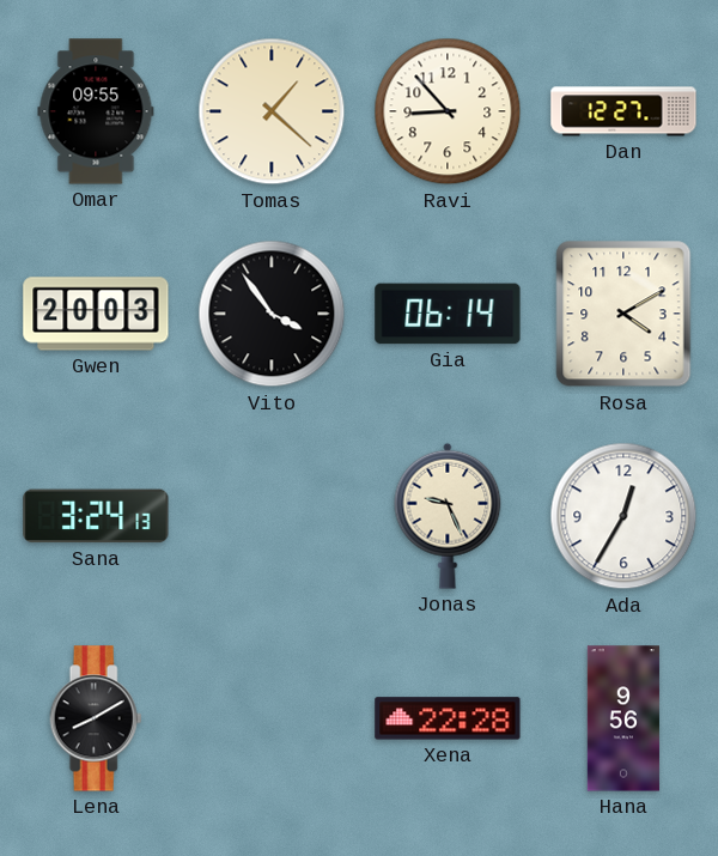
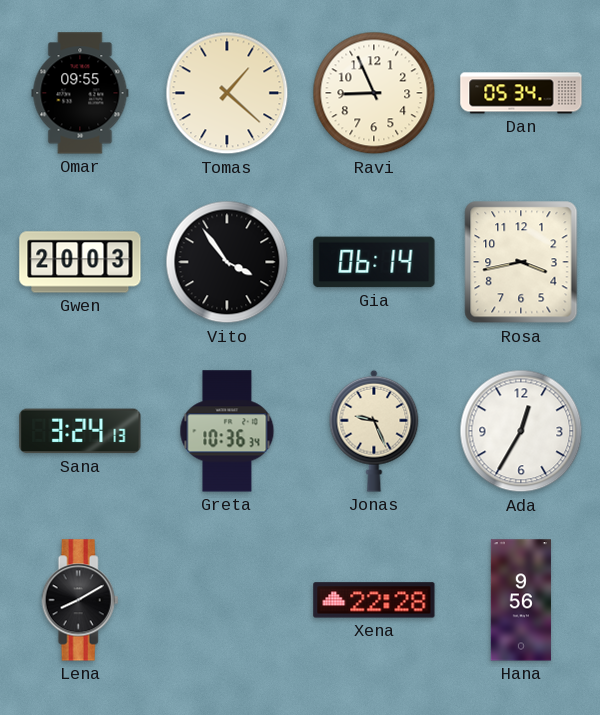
Ravi: 8:53 -> 8:56
Dan: 12:27 -> 05:34
Rosa: 4:10 -> 3:43
Greta: none -> 10:36
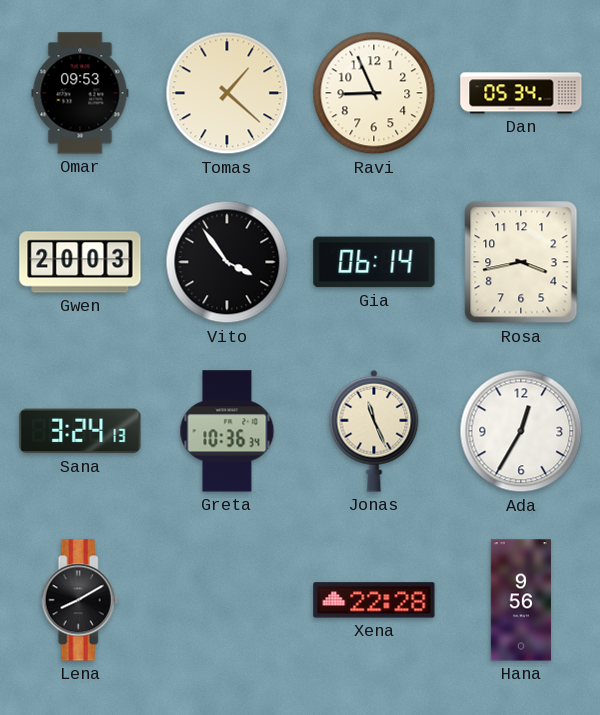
Omar: 09:55 -> 09:53
Jonas: 9:26 -> 11:26
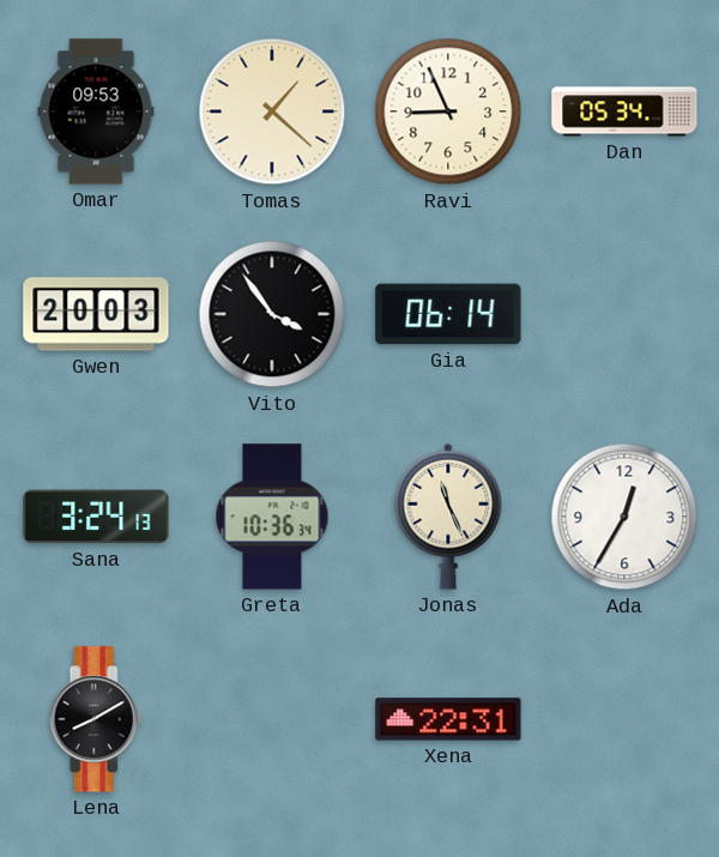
Rosa: 3:43 -> none
Xena: 22:28 -> 22:31
Hana: 9:56 -> none
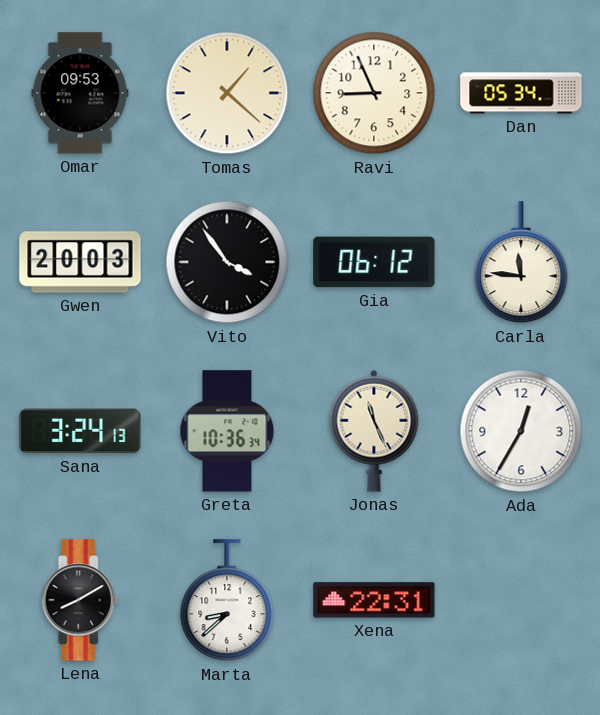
Gia: 06:14 -> 06:12
Carla: none -> 11:46
Marta: none -> 8:38
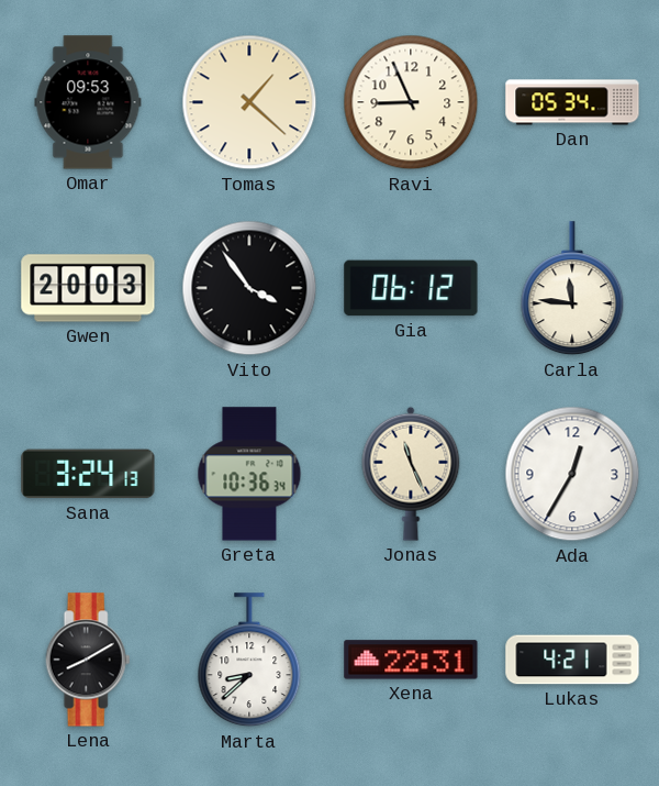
Lukas: none -> 4:21
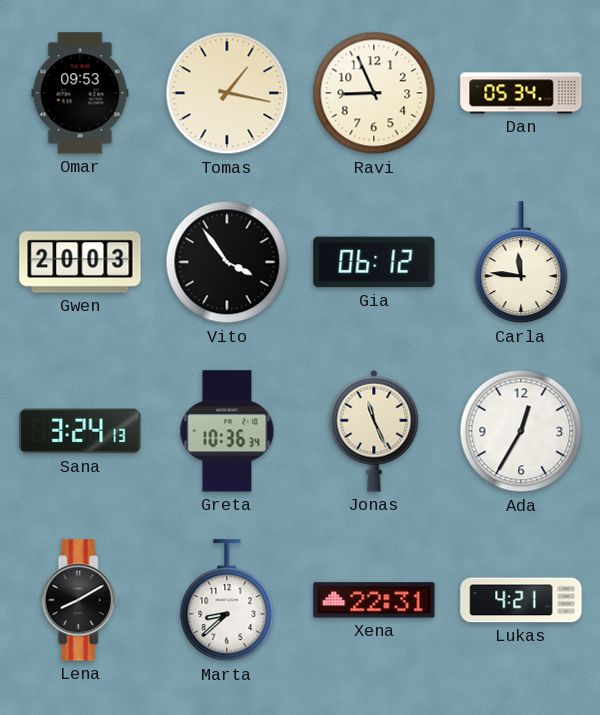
Tomas: 1:22 -> 1:17
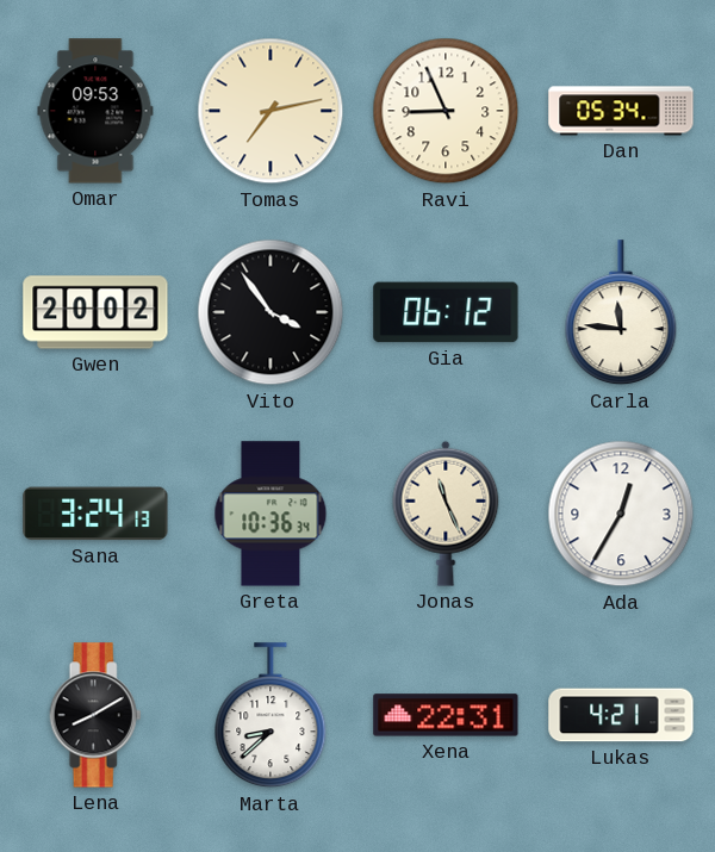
Tomas: 1:17 -> 7:13
Gwen: 20:03 -> 20:02
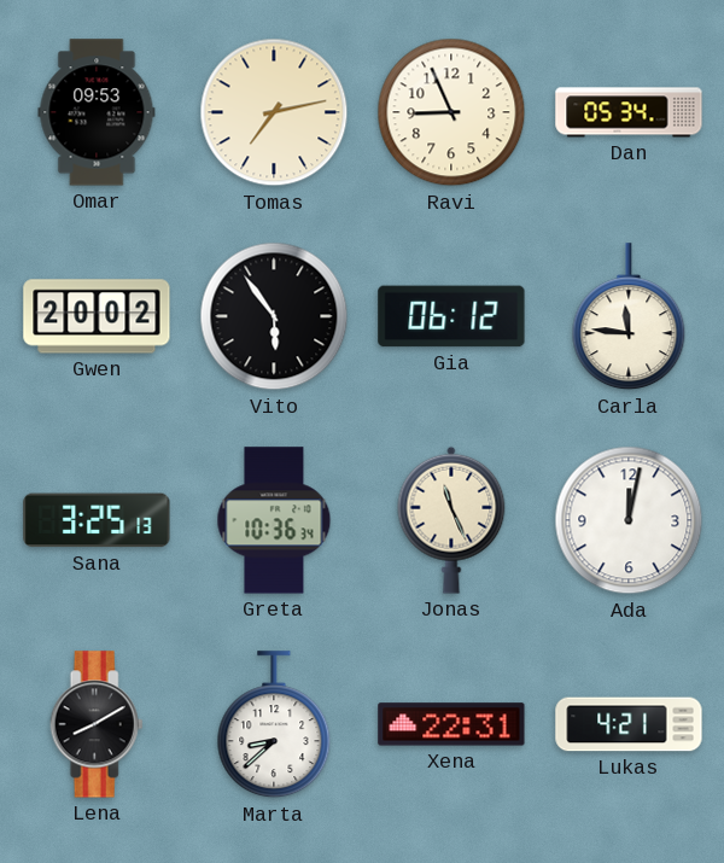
Vito: 3:54 -> 5:54
Sana: 3:24 -> 3:25
Ada: 12:35 -> 12:02
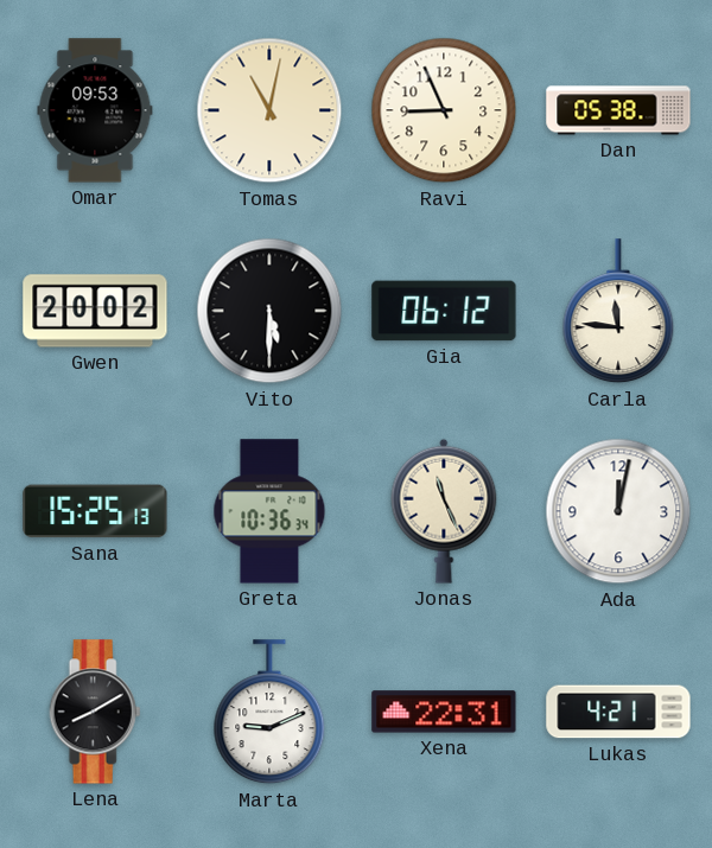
Tomas: 7:13 -> 11:02
Dan: 05:34 -> 05:38
Vito: 5:54 -> 5:30
Sana: 3:25 -> 15:25
Marta: 8:38 -> 9:11
